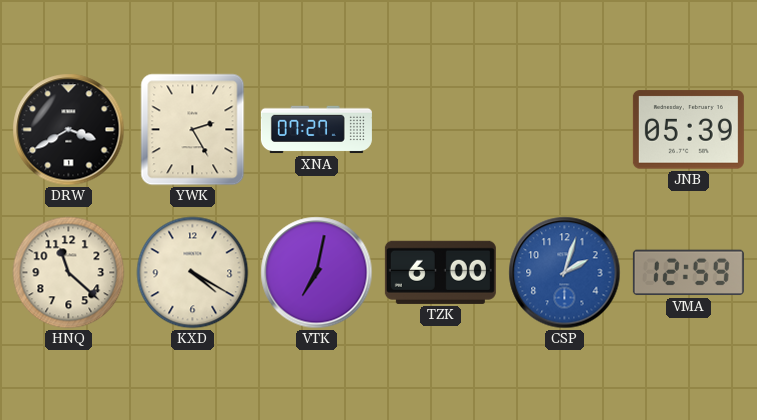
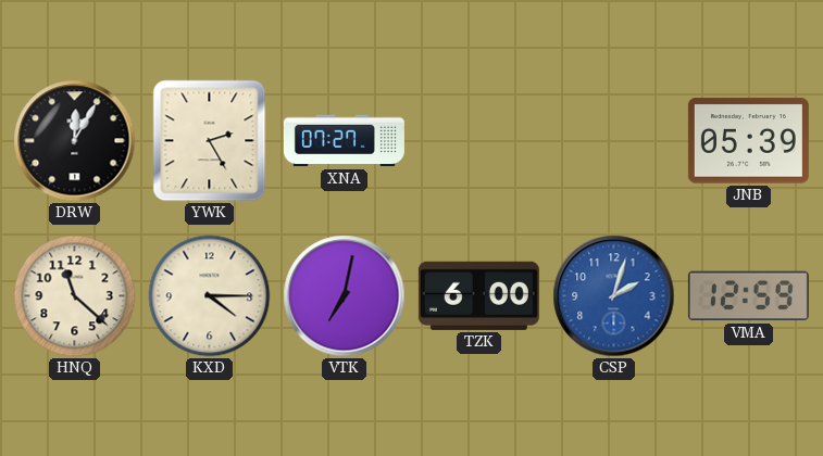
DRW: 3:40 -> 12:05
KXD: 4:20 -> 4:15
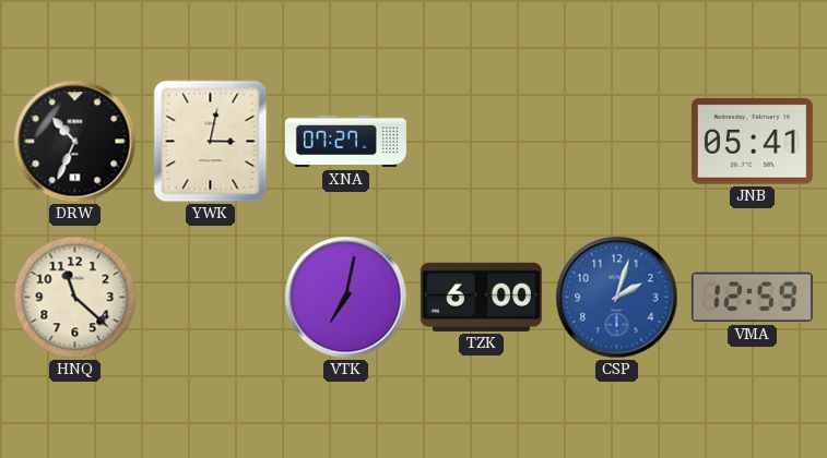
DRW: 12:05 -> 10:34
YWK: 2:25 -> 3:02
JNB: 05:39 -> 05:41
KXD: 4:15 -> none
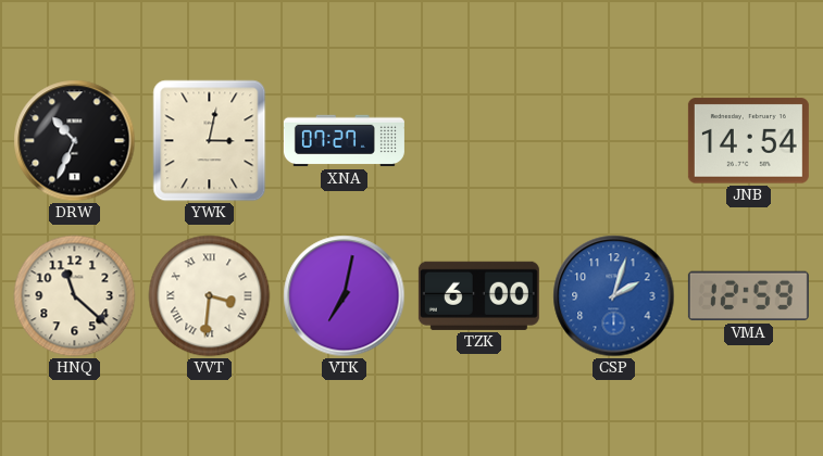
JNB: 05:41 -> 14:54
VVT: none -> 3:31
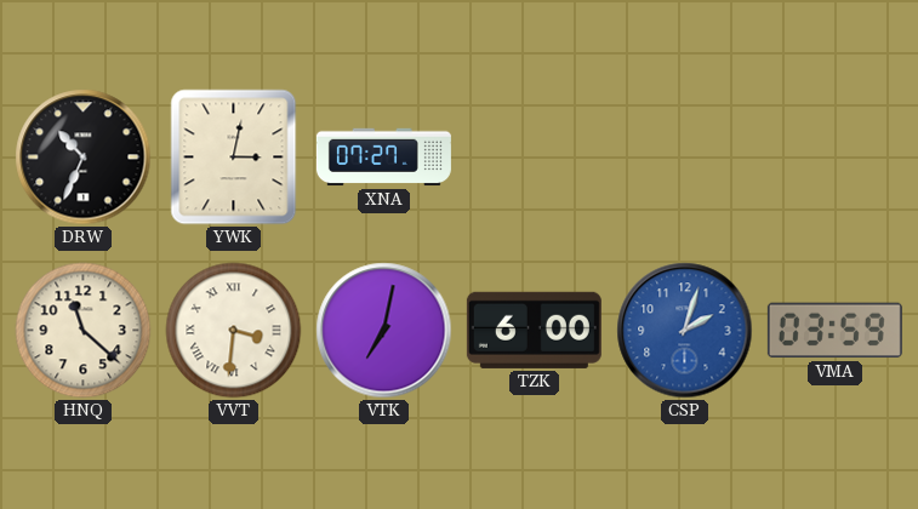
JNB: 14:54 -> none
VMA: 12:59 -> 03:59
